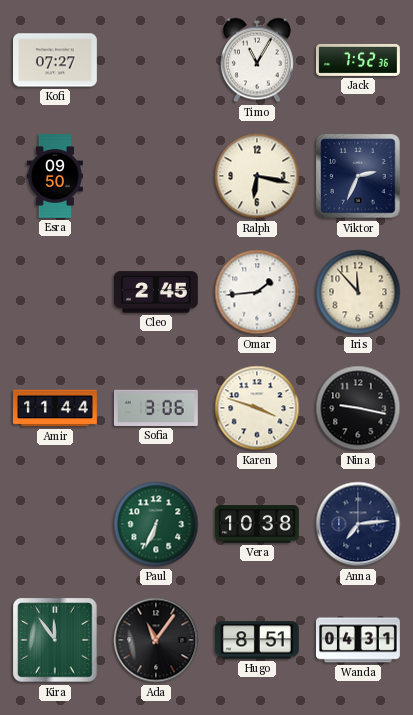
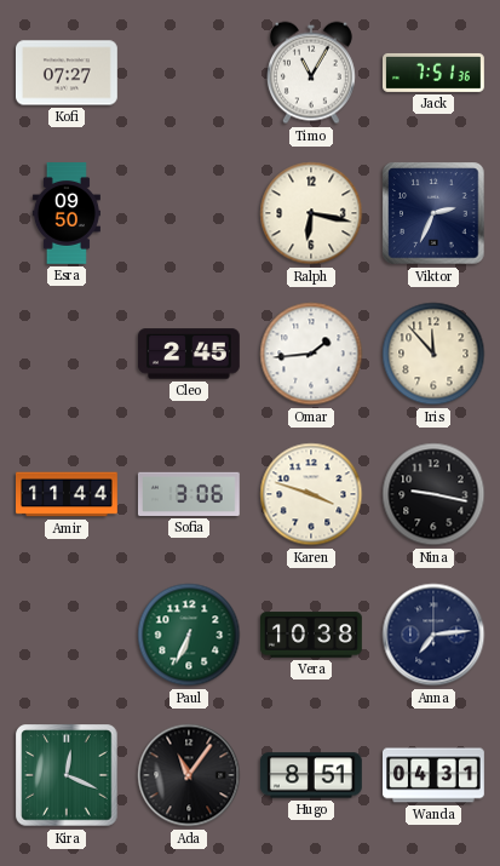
Jack: 7:52 -> 7:51
Kira: 11:54 -> 12:19
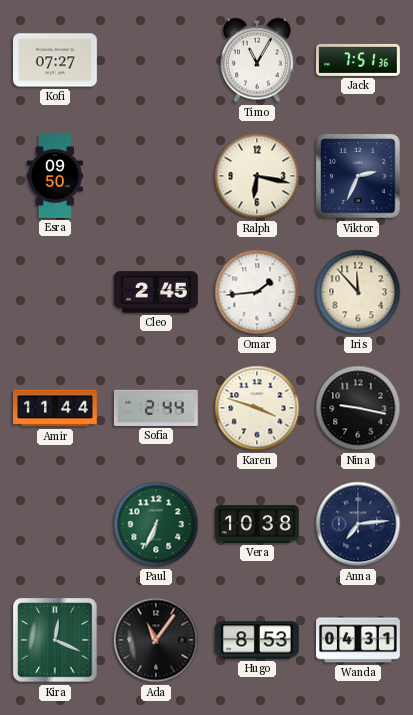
Sofia: 3:06 -> 2:44
Hugo: 8:51 -> 8:53
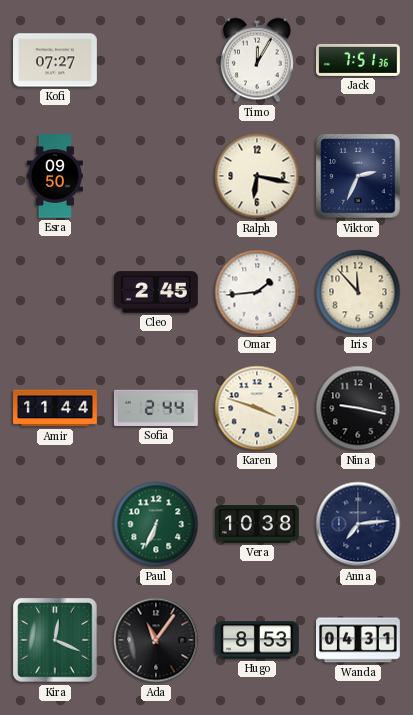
Timo: 11:05 -> 12:05
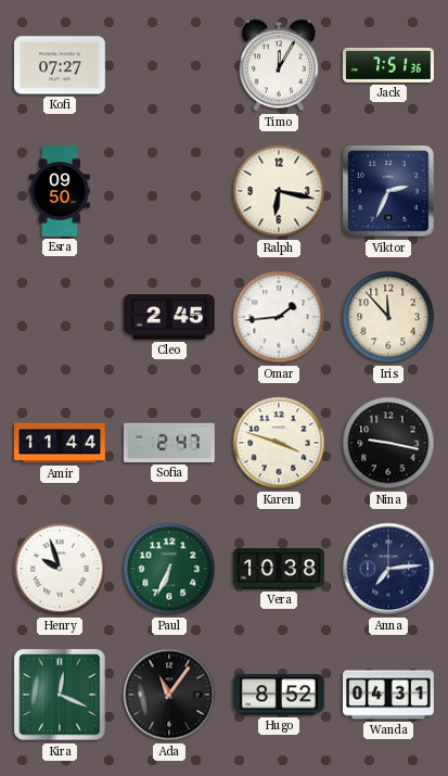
Sofia: 2:44 -> 2:47
Henry: none -> 9:57
Hugo: 8:53 -> 8:52
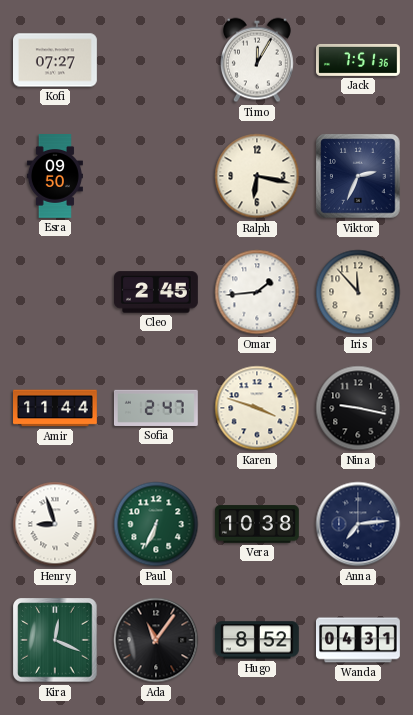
Henry: 9:57 -> 8:57
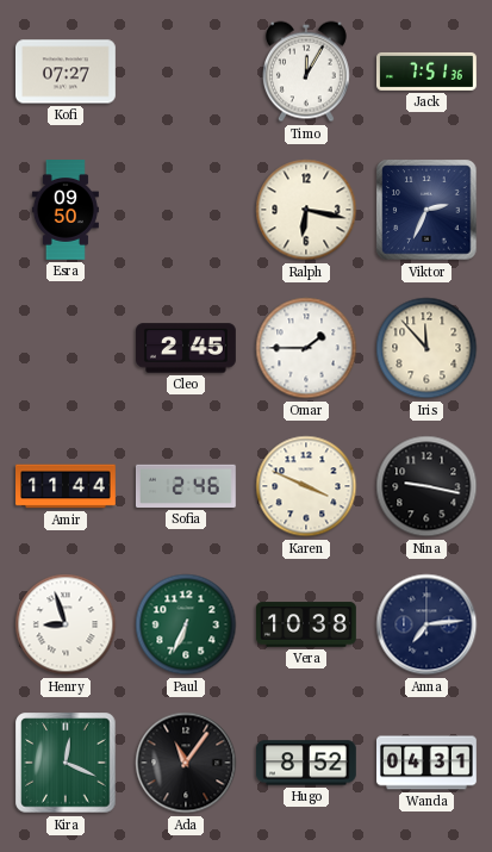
Omar: 1:44 -> 1:45
Sofia: 2:47 -> 2:46
Karen: 3:48 -> 3:49
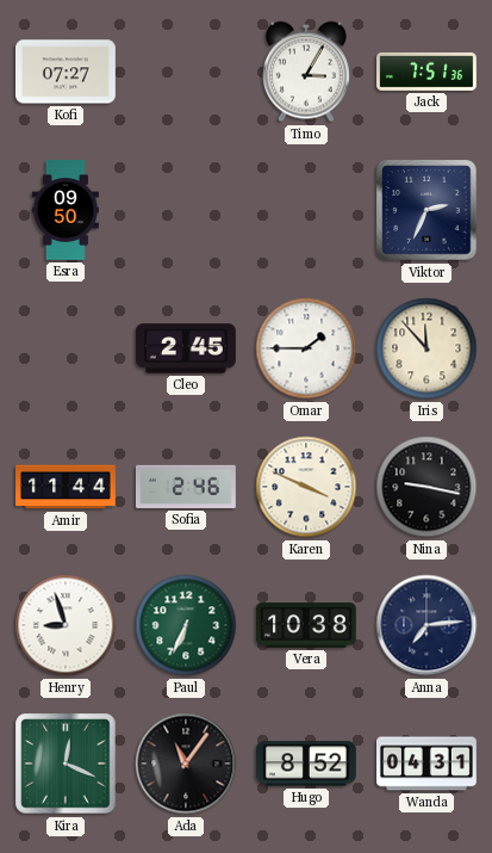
Timo: 12:05 -> 3:05
Ralph: 6:17 -> none
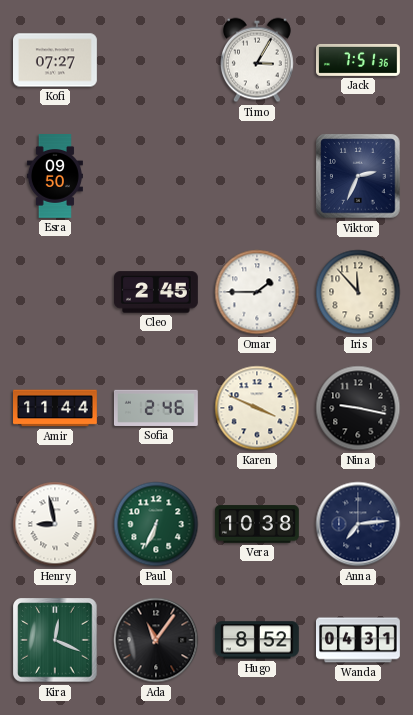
Henry: 8:57 -> 8:58
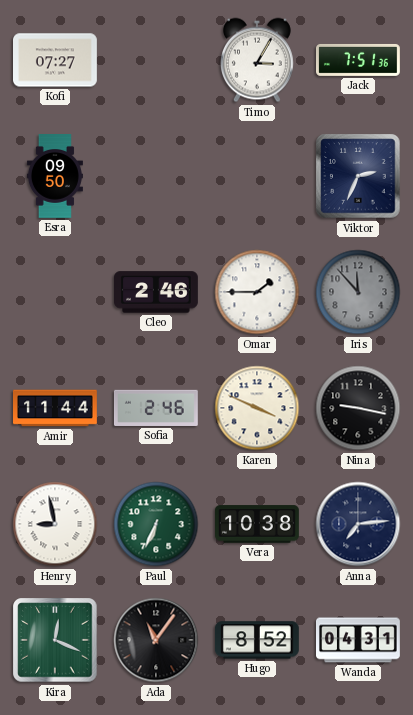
Cleo: 2:45 -> 2:46
Iris dial: cream -> grey
